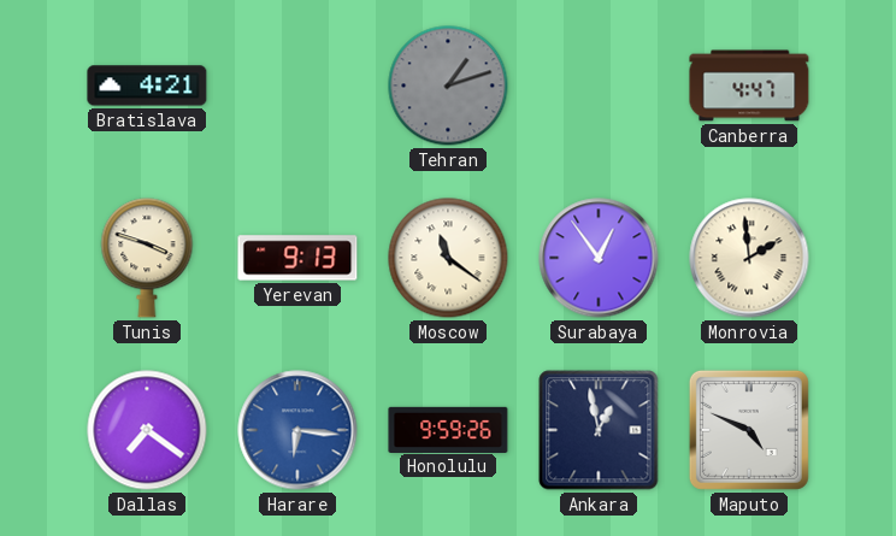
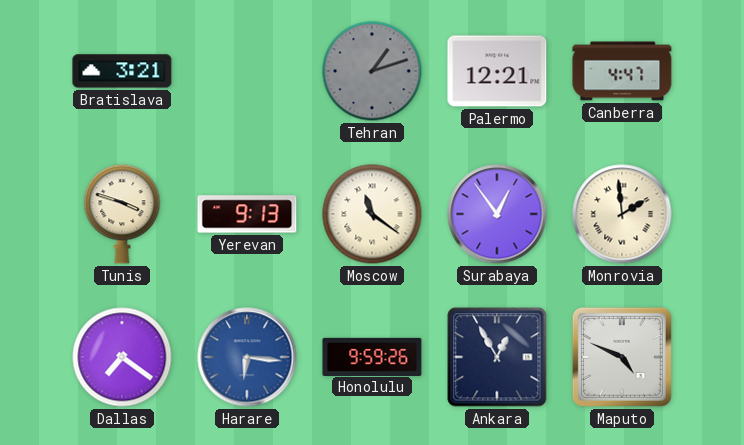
Bratislava: 4:21 -> 3:21
Palermo: none -> 12:21
Ankara: 12:58 -> 12:55
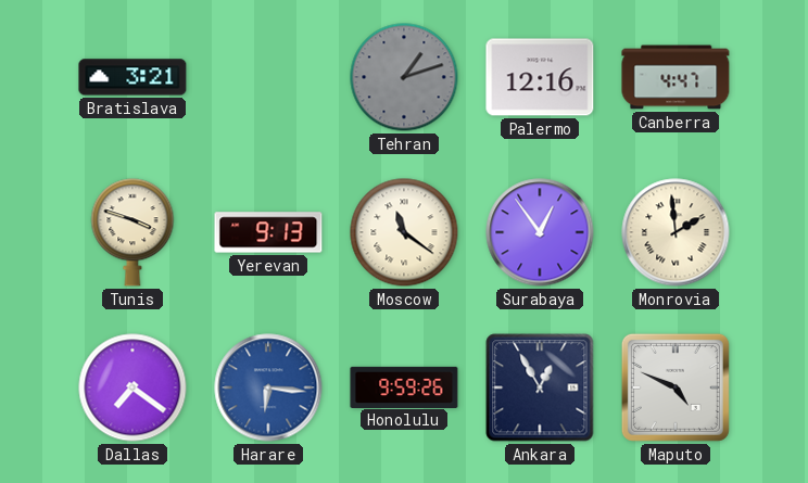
Palermo: 12:21 -> 12:16
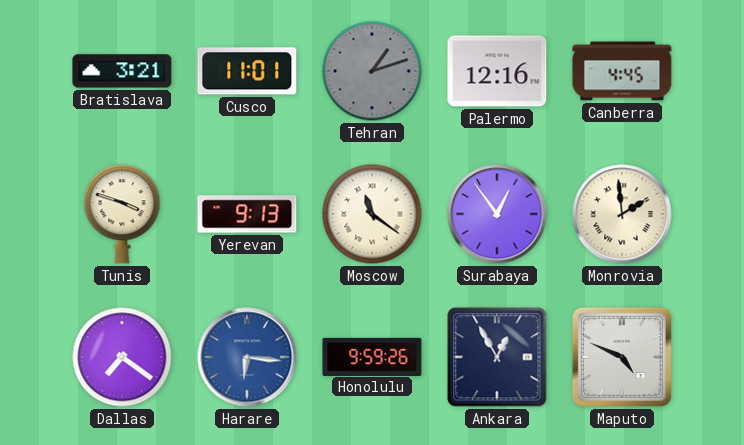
Cusco: none -> 11:01
Canberra: 4:47 -> 4:45
